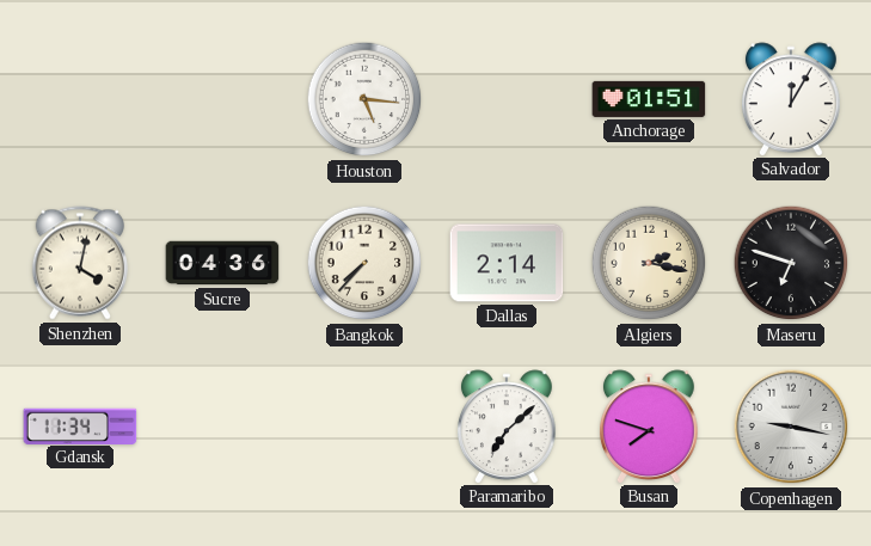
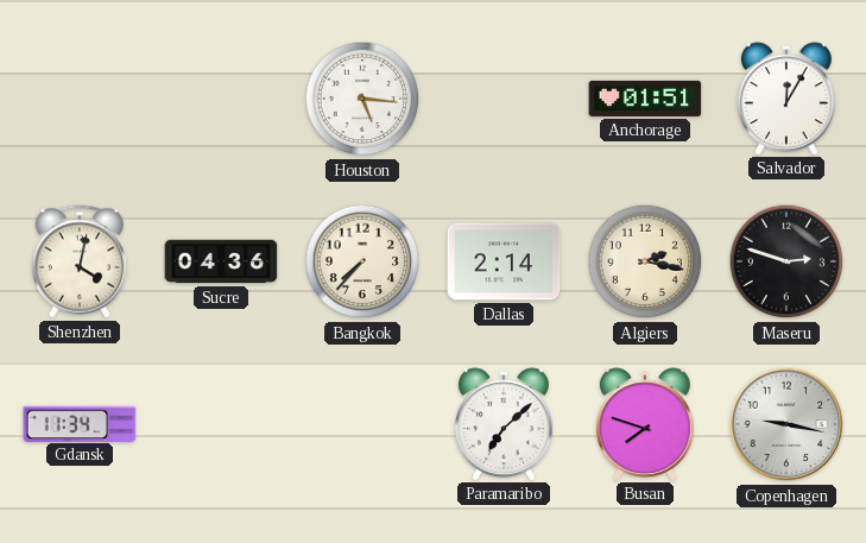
Maseru: 6:48 -> 2:48
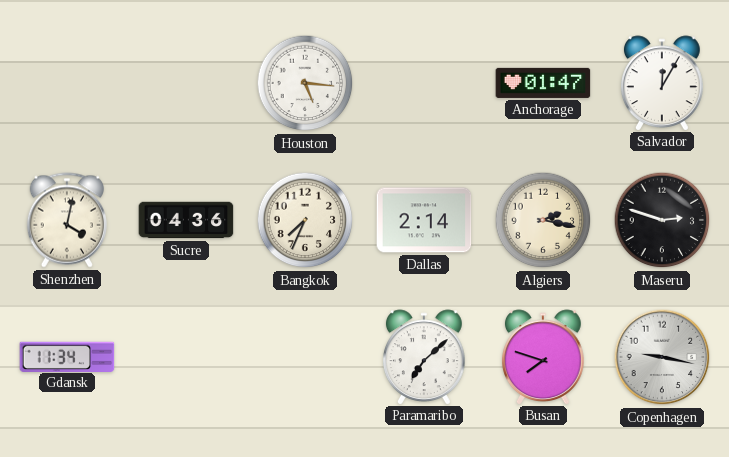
Anchorage: 01:51 -> 01:47
Bangkok: 7:37 -> 7:34
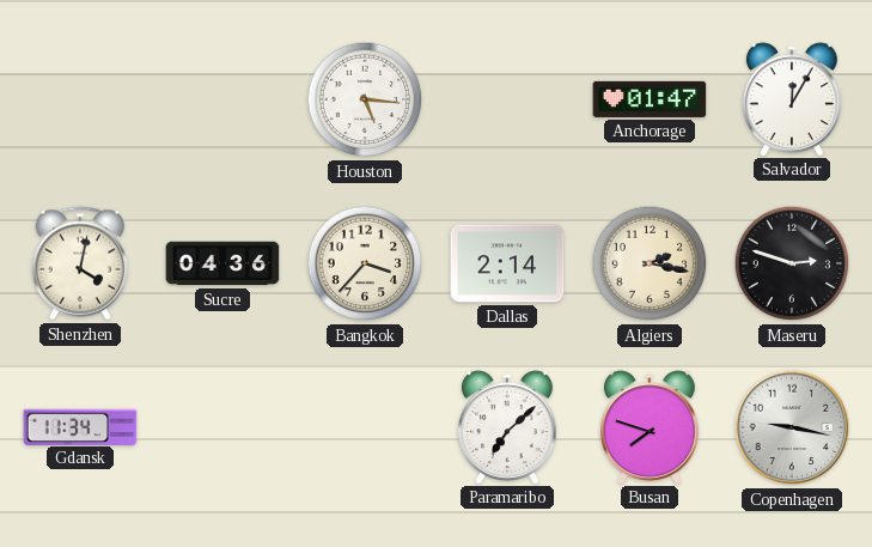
Bangkok: 7:34 -> 3:37
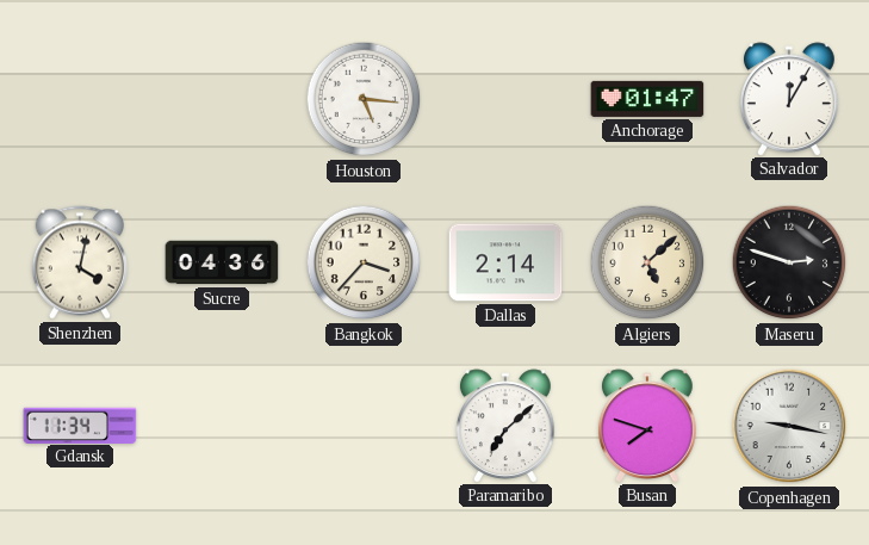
Algiers: 2:17 -> 5:08
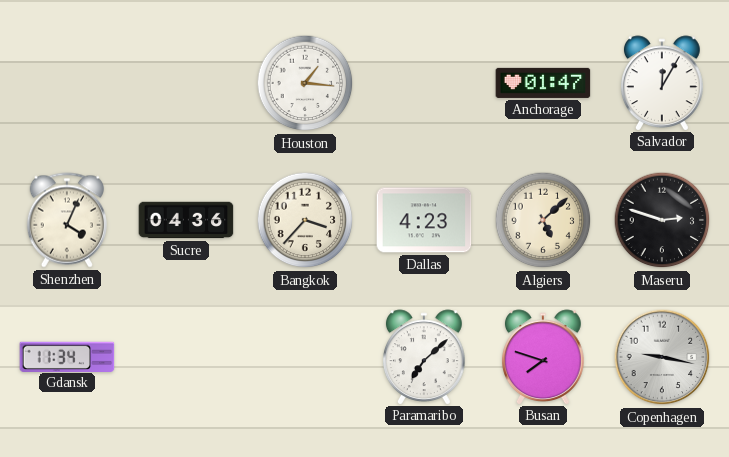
Houston: 5:16 -> 1:16
Shenzhen: 4:02 -> 4:04
Dallas: 2:14 -> 4:23
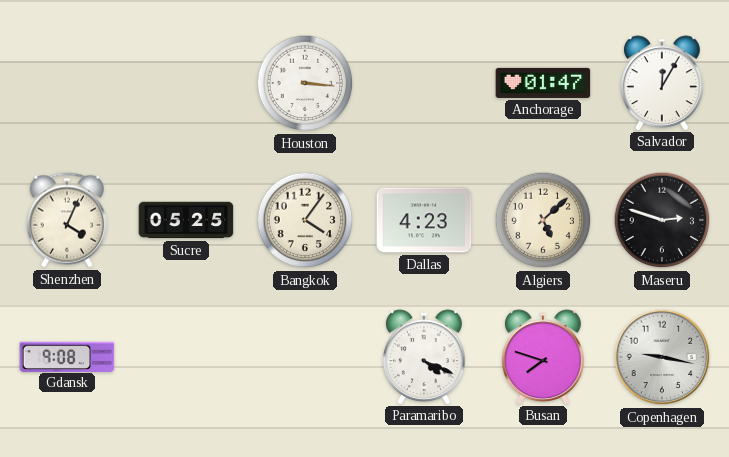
Houston: 1:16 -> 3:16
Sucre: 04:36 -> 05:25
Bangkok: 3:37 -> 4:06
Gdansk: 11:34 -> 9:08
Paramaribo: 7:08 -> 4:19
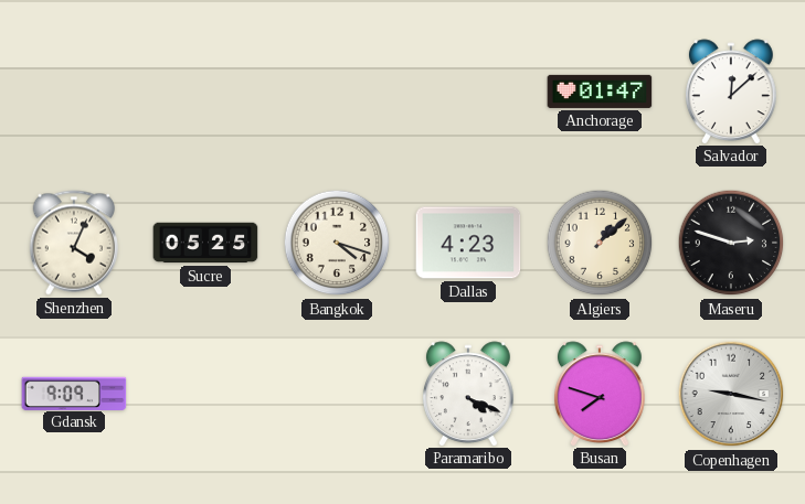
Houston: 3:16 -> none
Salvador: 12:05 -> 12:08
Bangkok: 4:06 -> 4:18
Algiers: 5:08 -> 1:08
Gdansk: 9:08 -> 9:09
